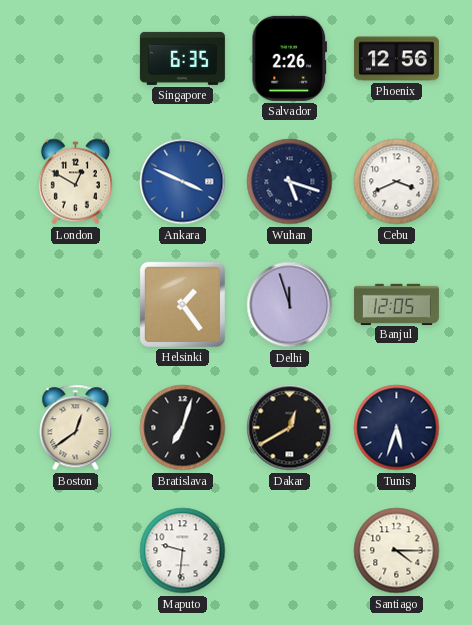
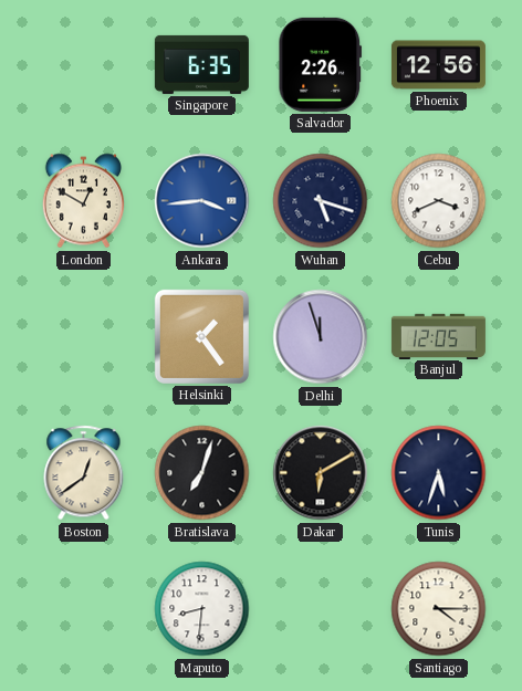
Ankara: 3:49 -> 3:44
Dakar: 12:40 -> 6:10
Maputo: 9:31 -> 8:31
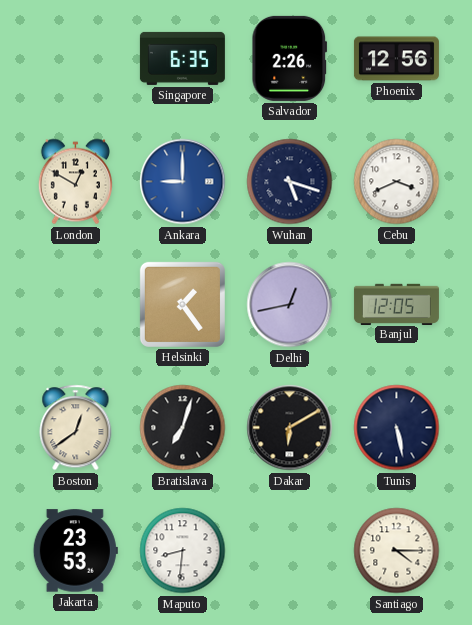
Ankara: 3:44 -> 9:00
Delhi: 11:57 -> 12:43
Tunis: 5:33 -> 5:28
Jakarta: none -> 23:53
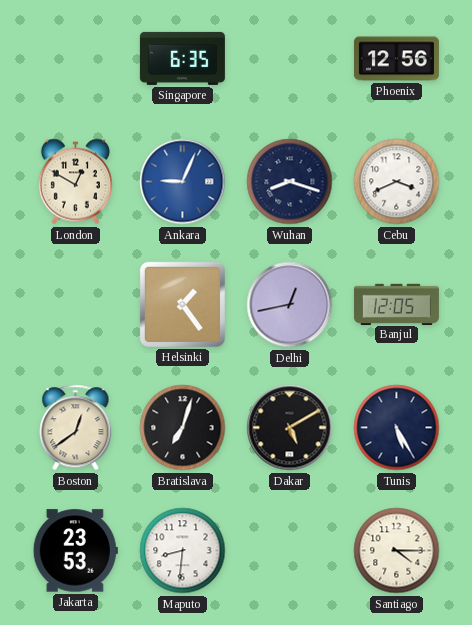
Salvador: 2:26 -> none
Ankara: 9:00 -> 9:04
Wuhan: 5:18 -> 8:18
Dakar: 6:10 -> 5:10
Tunis: 5:28 -> 5:25
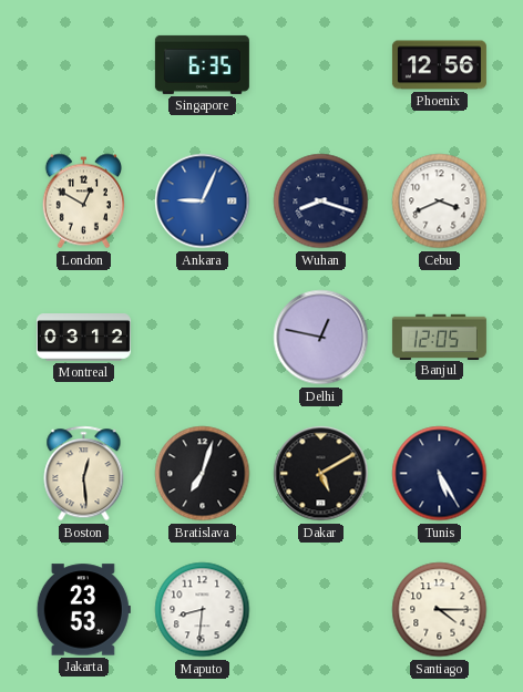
Montreal: none -> 03:12
Helsinki: 1:24 -> none
Delhi: 12:43 -> 12:47
Boston: 12:39 -> 12:29
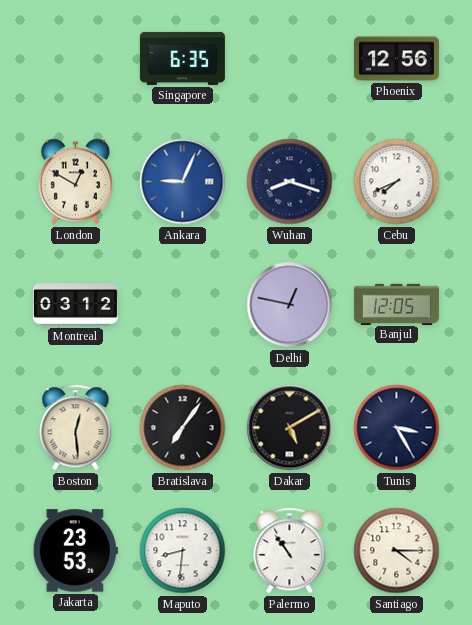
Cebu: 3:41 -> 7:41
Bratislava: 7:03 -> 7:06
Tunis: 5:25 -> 3:25
Palermo: none -> 10:54
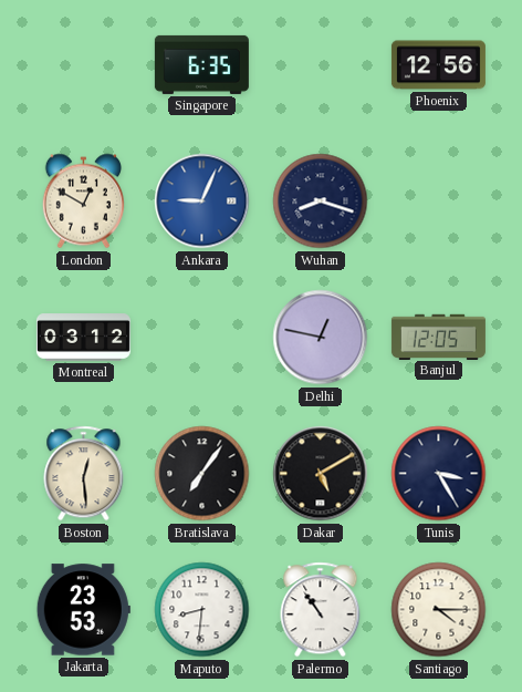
Cebu: 7:41 -> none
